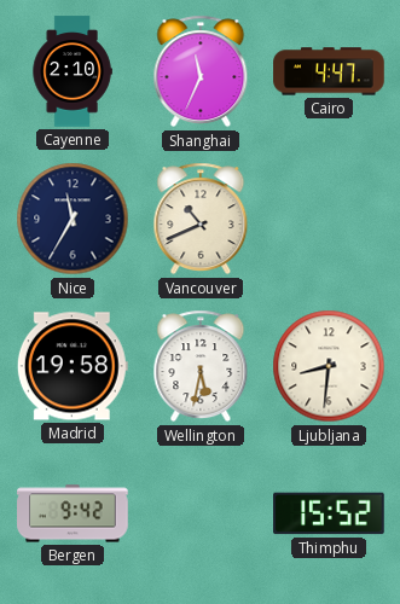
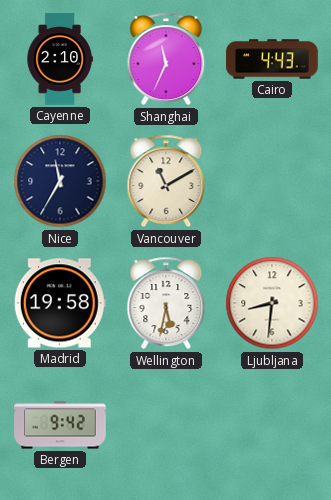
Cairo: 4:47 -> 4:43
Vancouver: 10:41 -> 11:10
Thimphu: 15:52 -> none
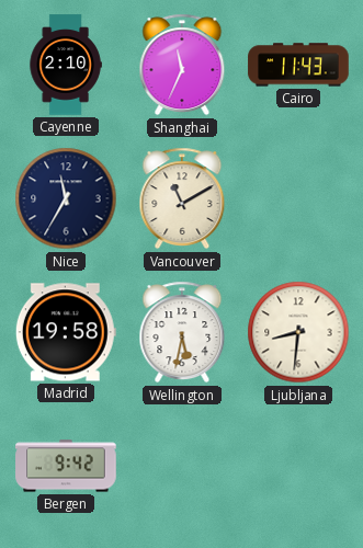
Cairo: 4:43 -> 11:43
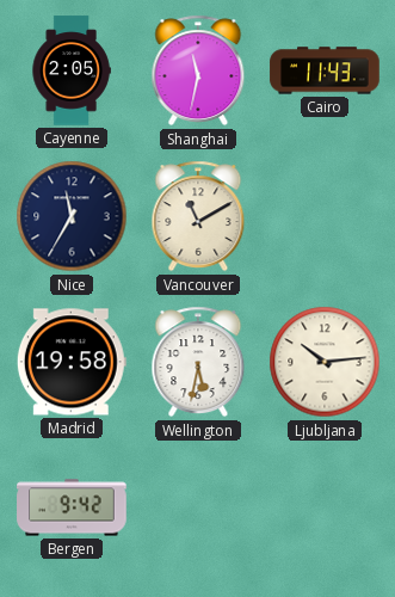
Cayenne: 2:10 -> 2:05
Shanghai: 11:34 -> 11:32
Ljubljana: 8:31 -> 10:14
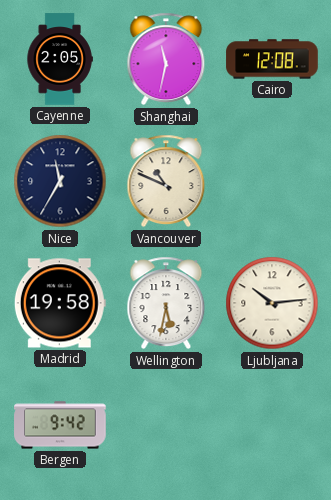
Cairo: 11:43 -> 12:08
Vancouver: 11:10 -> 10:49
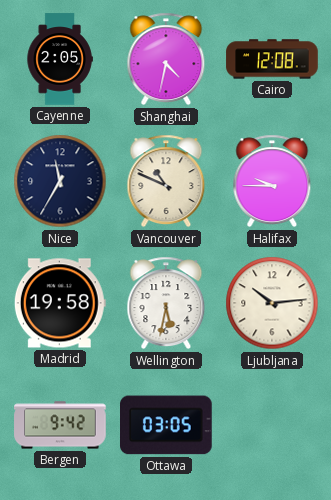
Shanghai: 11:32 -> 4:32
Halifax: none -> 9:45
Ottawa: none -> 03:05
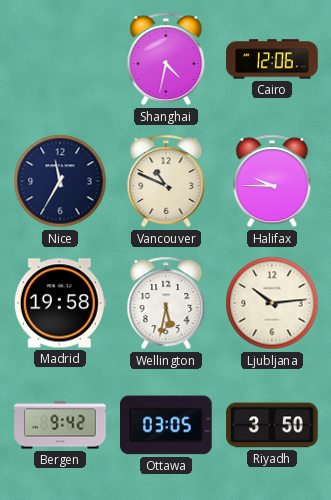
Cayenne: 2:05 -> none
Cairo: 12:08 -> 12:06
Riyadh: none -> 3:50
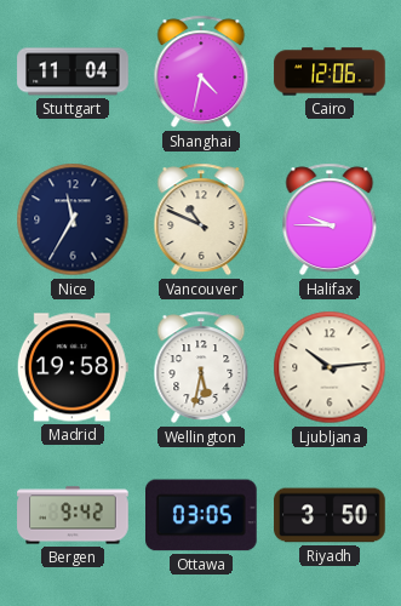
Stuttgart: none -> 11:04
